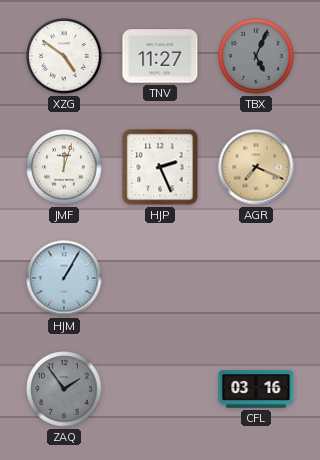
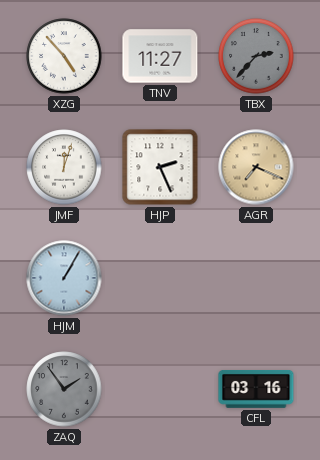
XZG: 4:51 -> 4:53
TBX: 5:04 -> 2:37
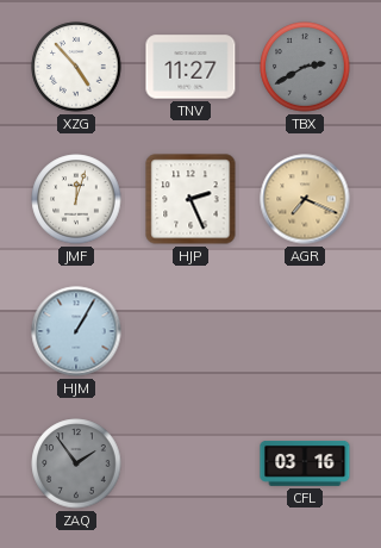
TBX: 2:37 -> 2:40
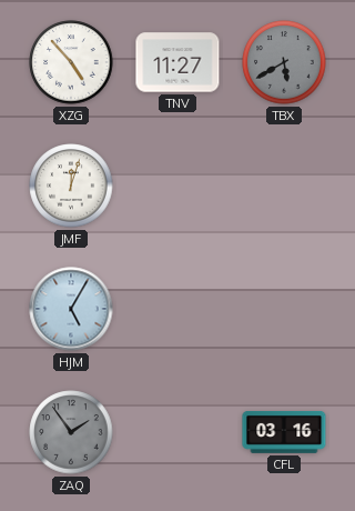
TBX: 2:40 -> 5:40
HJP: 2:26 -> none
AGR: 7:19 -> none
HJM: 1:05 -> 5:05
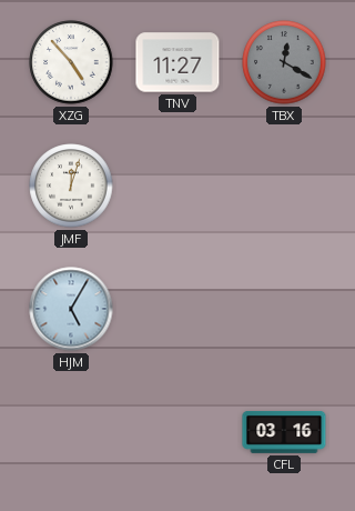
TBX: 5:40 -> 12:20
ZAQ: 1:54 -> none
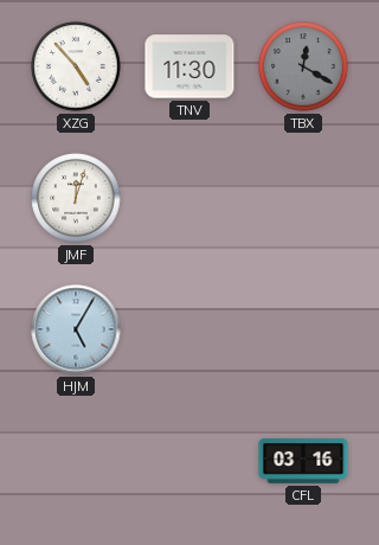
TNV: 11:27 -> 11:30
